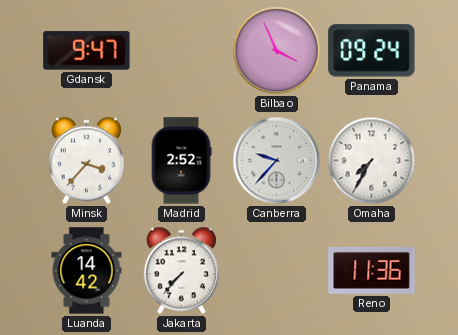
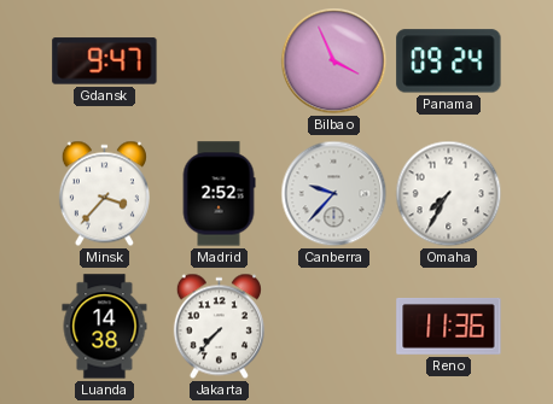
Luanda: 14:42 -> 14:38
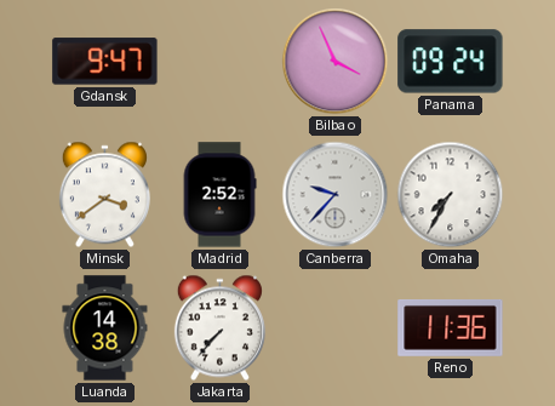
Minsk: 3:37 -> 3:39
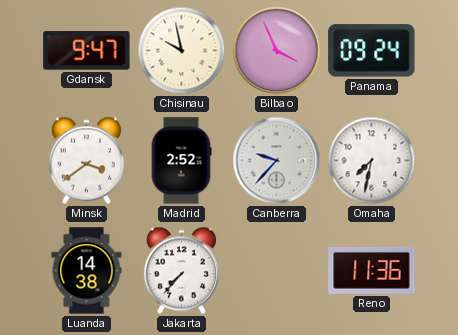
Chisinau: none -> 9:58
Omaha: 7:35 -> 7:32
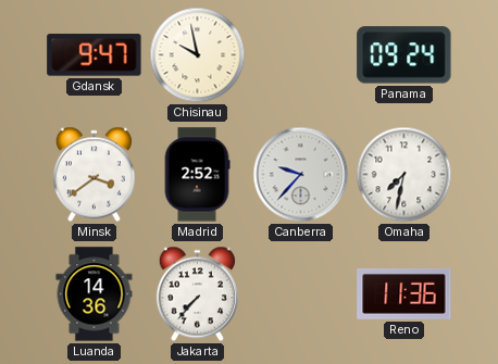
Bilbao: 3:56 -> none
Luanda: 14:38 -> 14:36
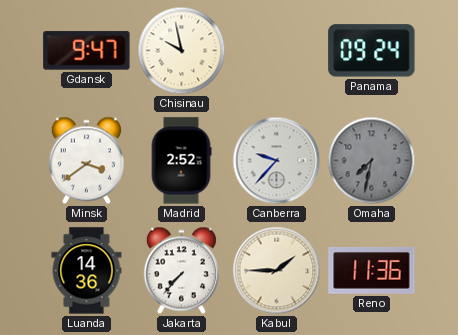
Omaha dial: white -> grey
Kabul: none -> 1:45
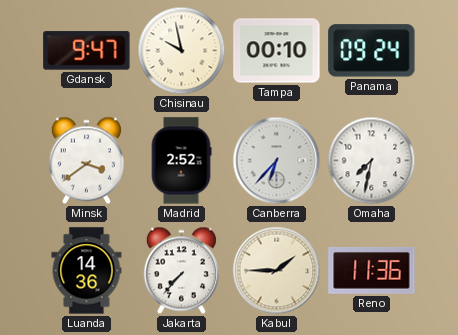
Tampa: none -> 00:10
Canberra: 9:37 -> 6:37
Omaha dial: grey -> white
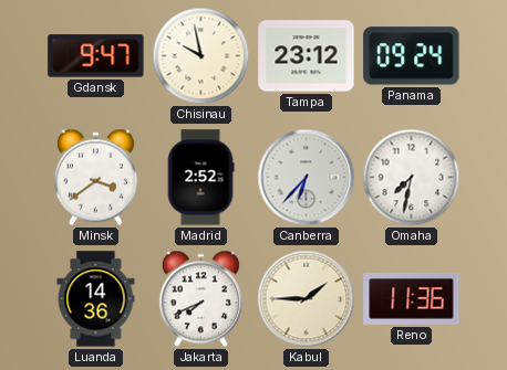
Tampa: 00:10 -> 23:12
Jakarta: 7:37 -> 7:41
